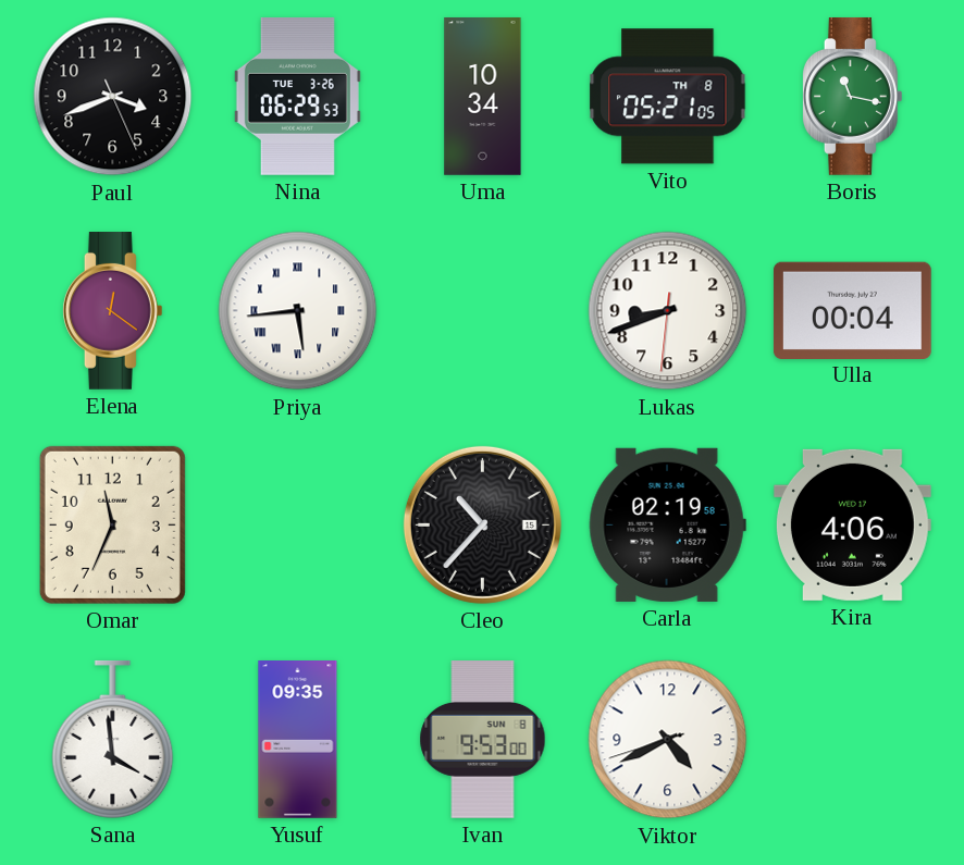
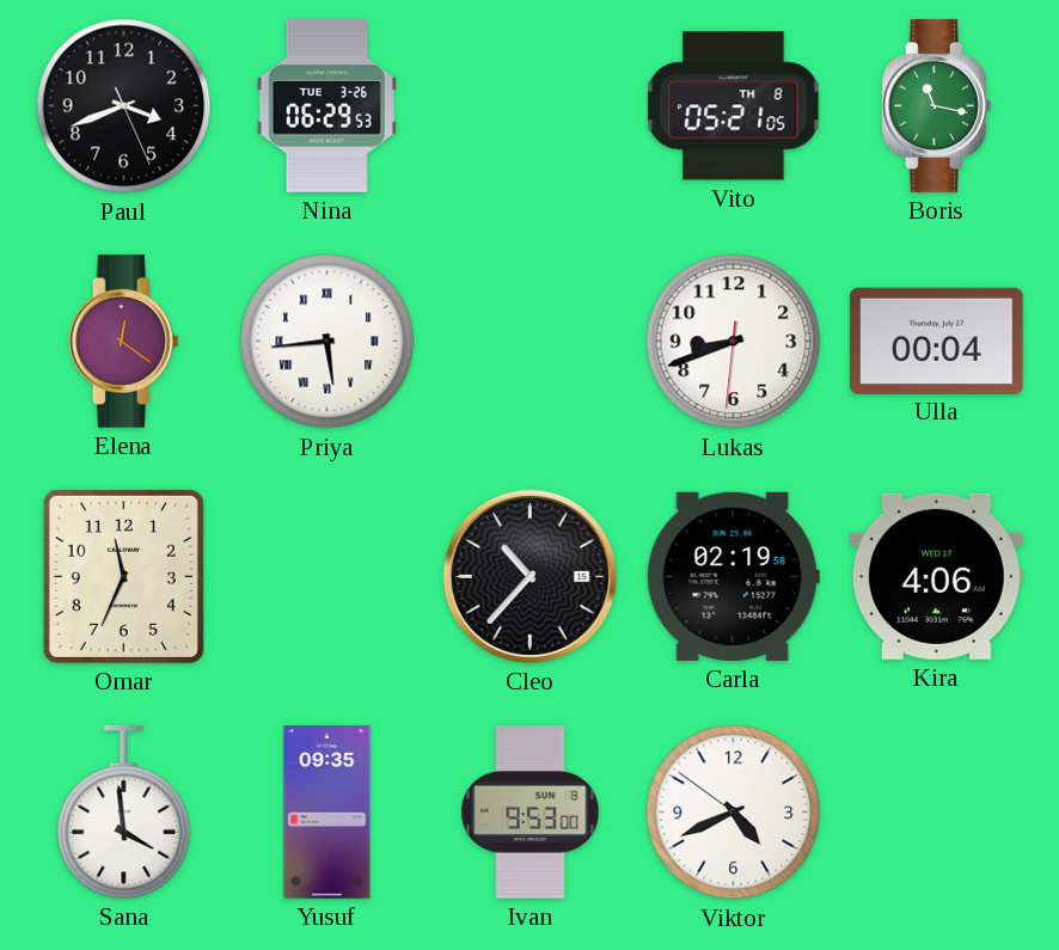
Uma: 10:34 -> none
Viktor: 4:40:42 -> 4:40:51
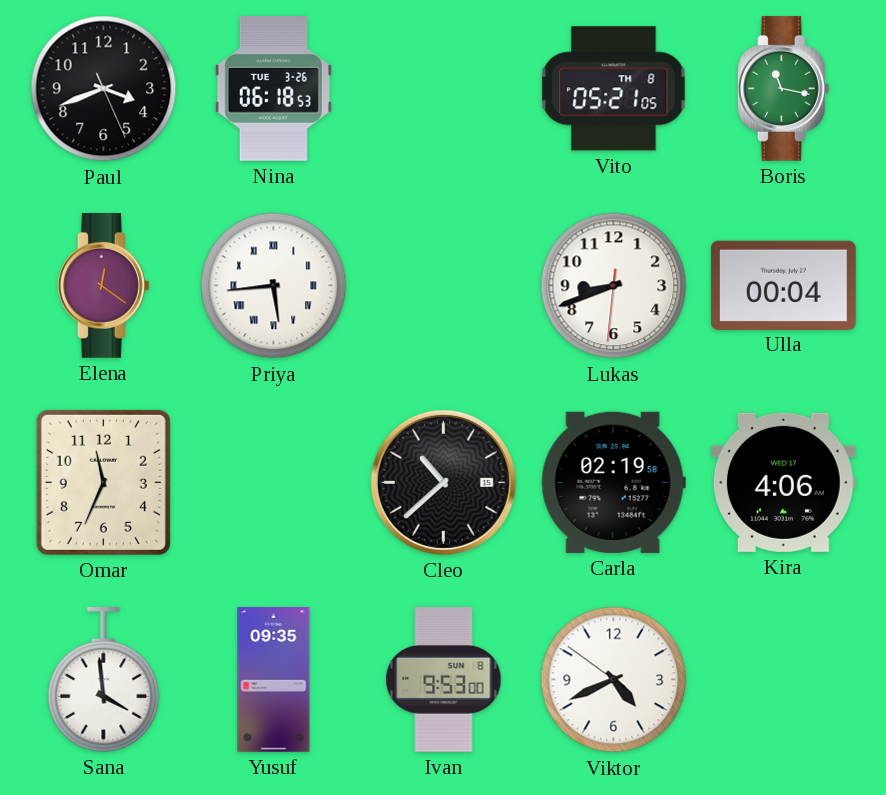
Nina: 06:29 -> 06:18
Cleo: 10:37 -> 10:38
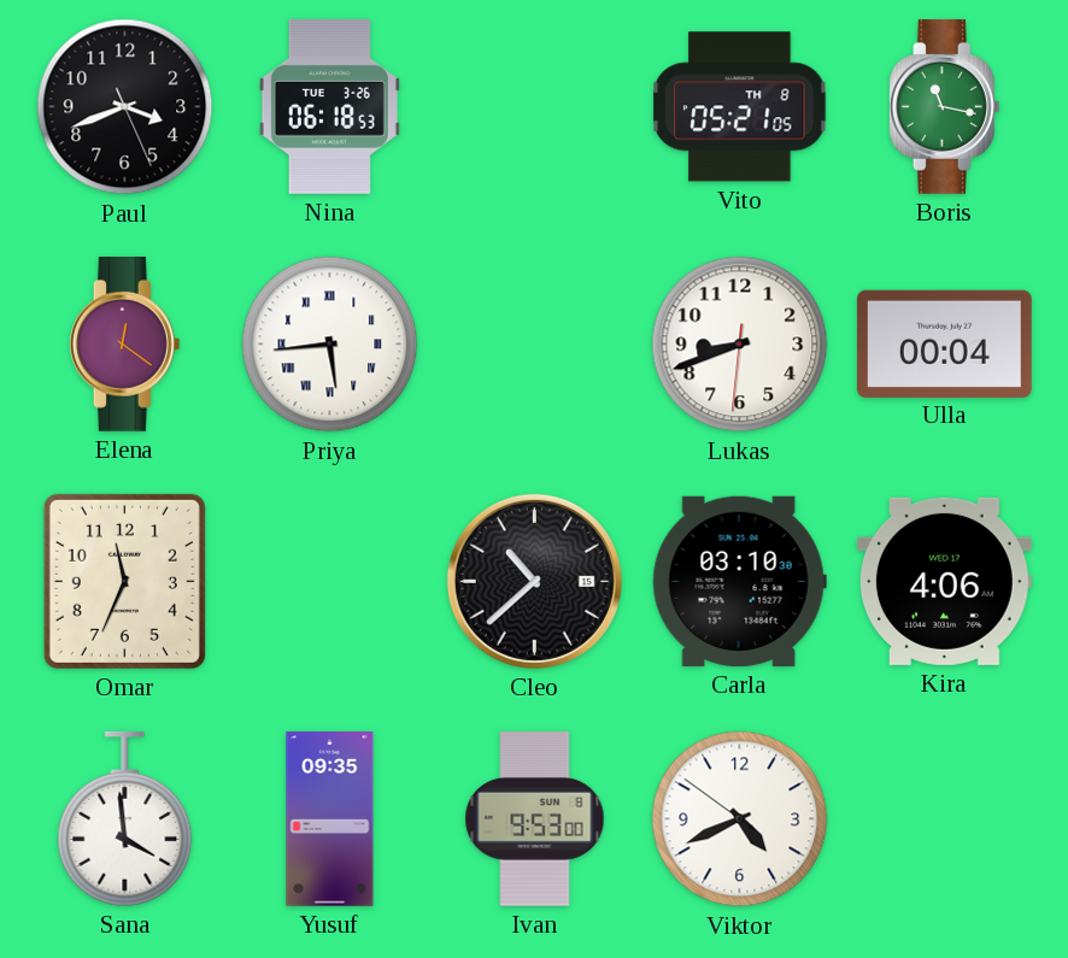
Carla: 02:19 -> 03:10
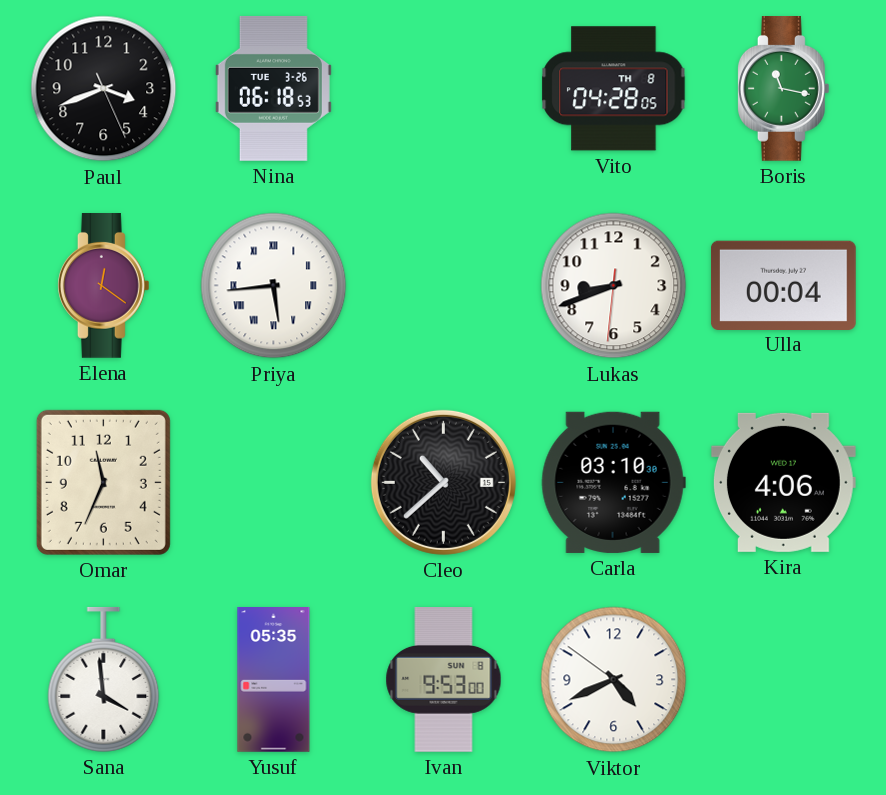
Vito: 05:21 -> 04:28
Yusuf: 09:35 -> 05:35
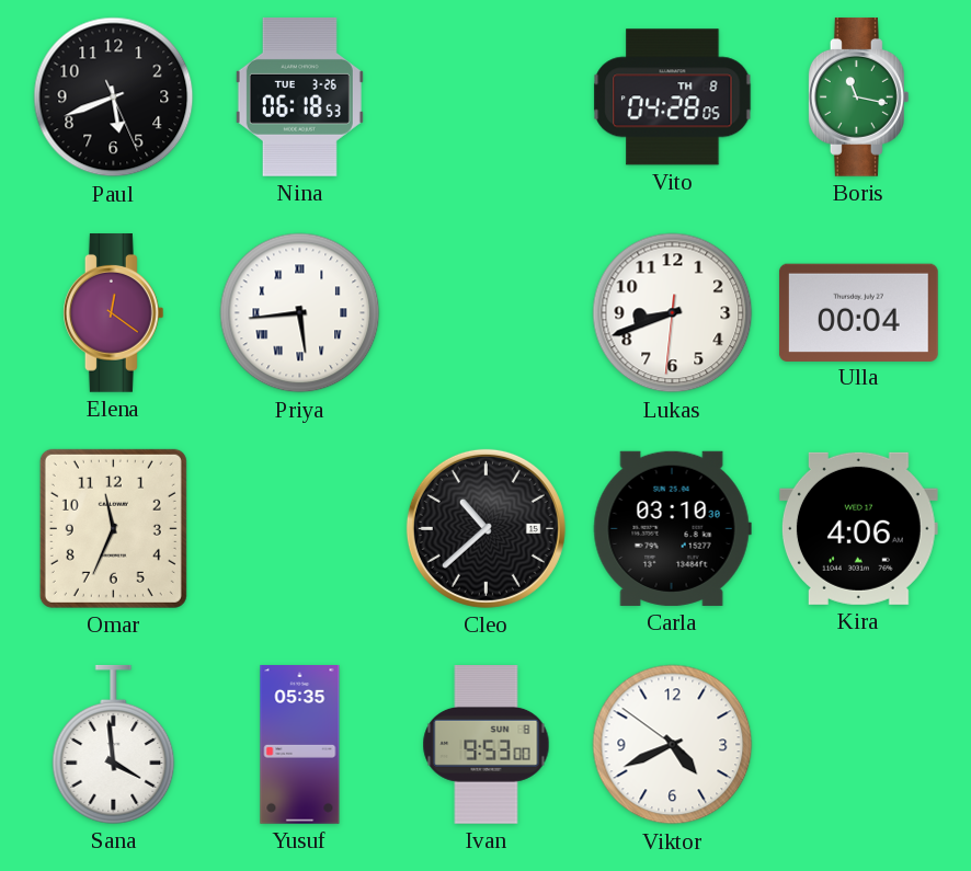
Paul: 3:41 -> 5:41
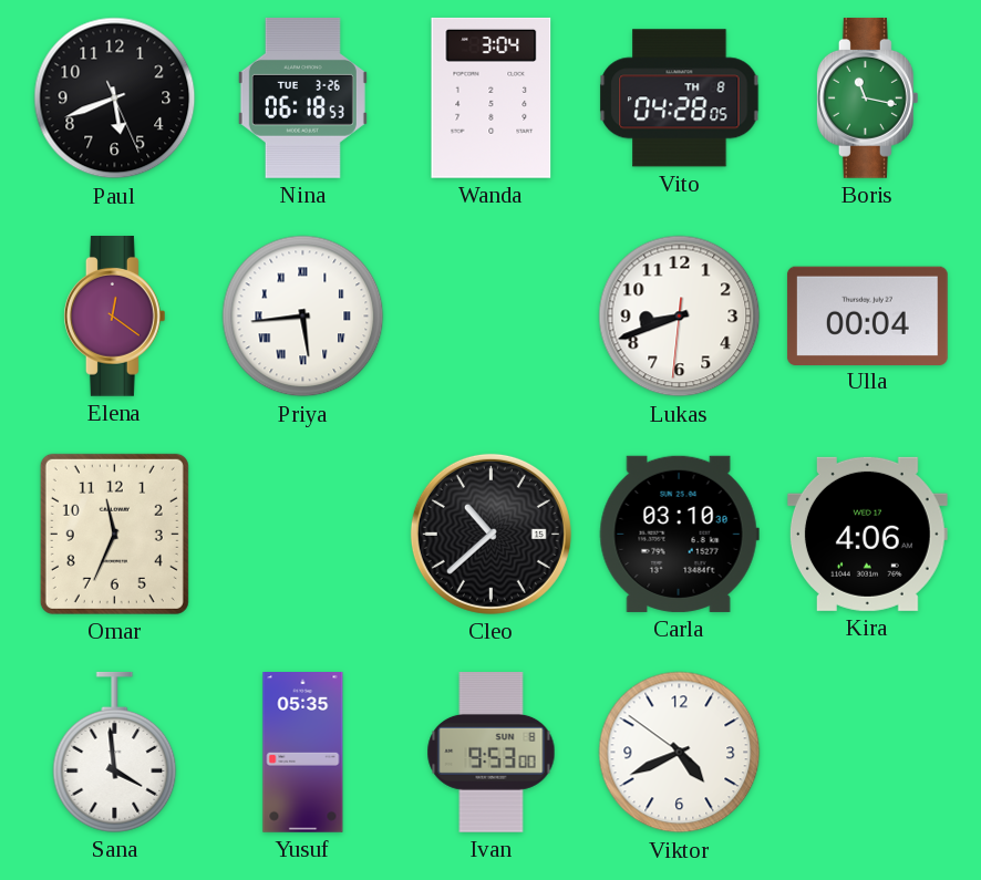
Wanda: none -> 3:04
